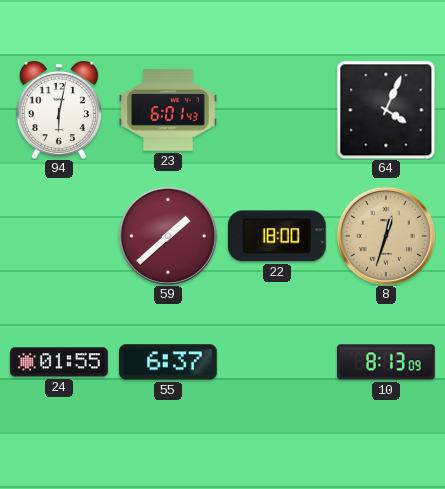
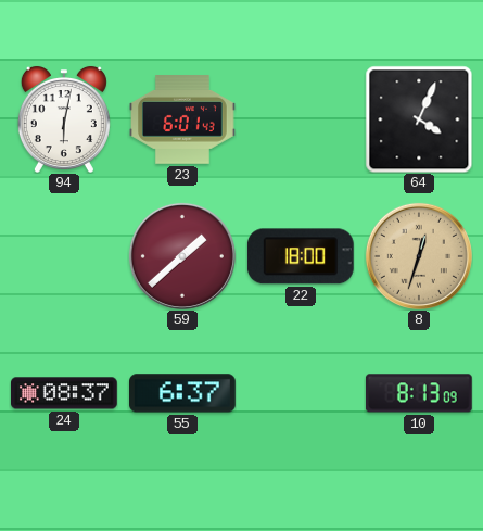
24: 01:55 -> 08:37
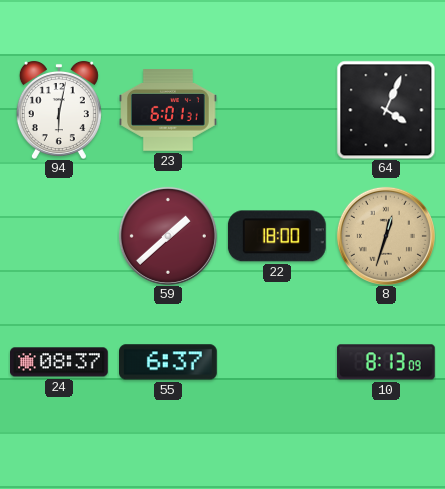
23: 6:01:43 -> 6:01:31
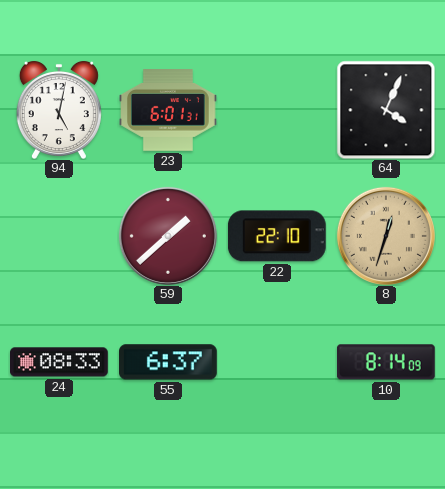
94: 6:02 -> 5:02
22: 18:00 -> 22:10
24: 08:37 -> 08:33
10: 8:13 -> 8:14
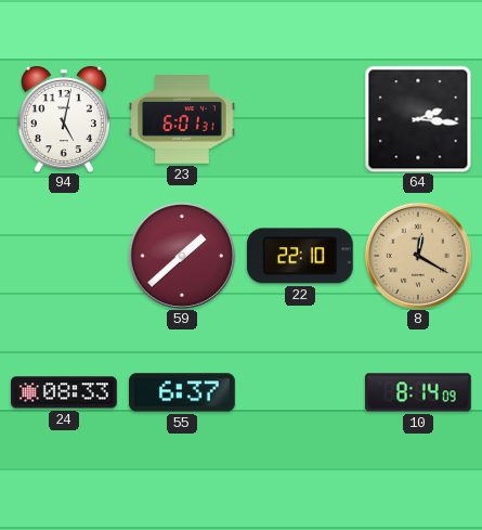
64: 4:04 -> 2:16
8: 12:33 -> 12:20
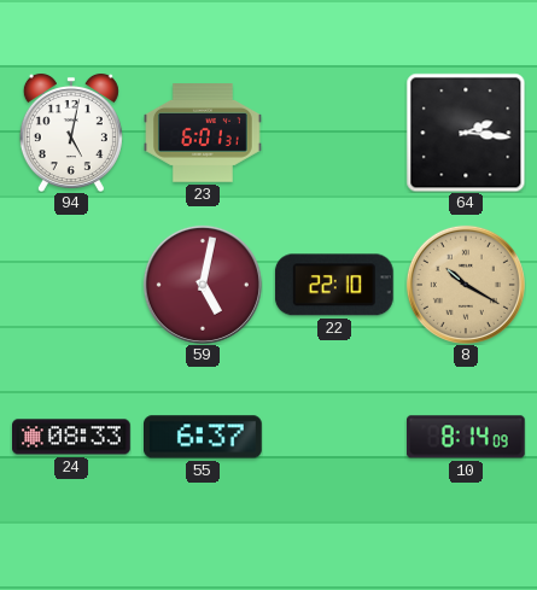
59: 1:38 -> 5:02
8: 12:20 -> 10:20
